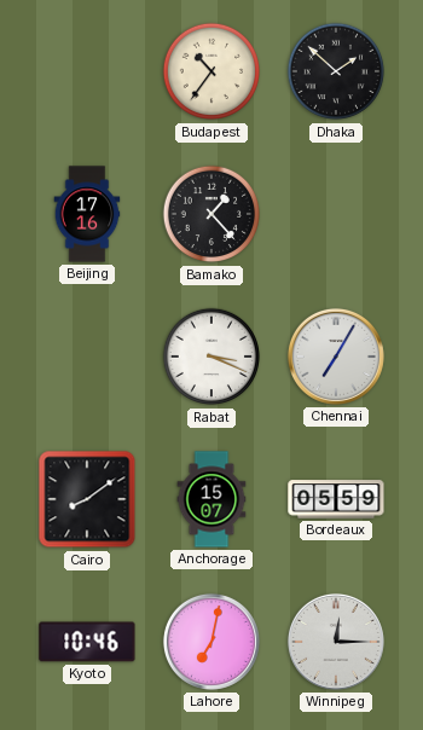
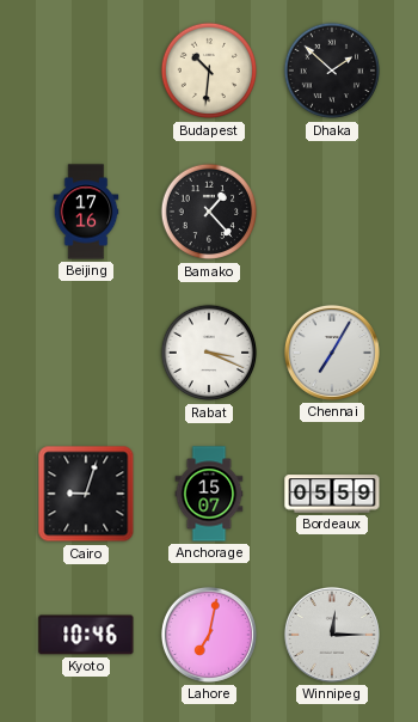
Budapest: 10:36 -> 10:31
Cairo: 8:09 -> 9:03
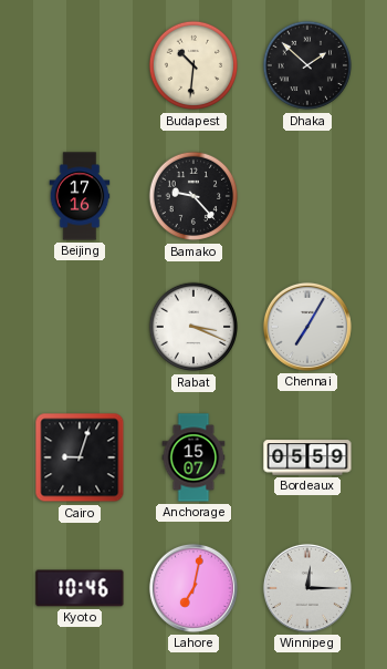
Bamako: 1:23 -> 9:23
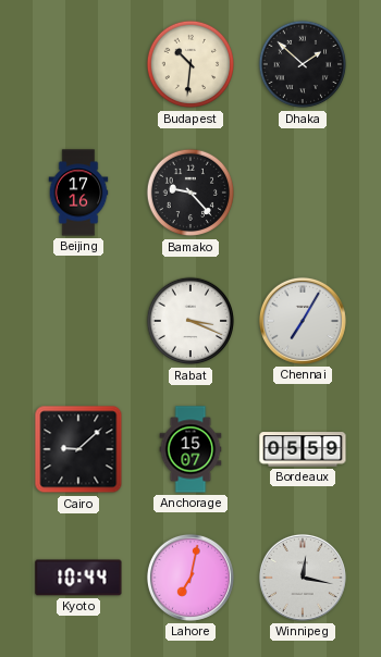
Cairo: 9:03 -> 9:08
Kyoto: 10:46 -> 10:44
Winnipeg: 12:15 -> 12:17
